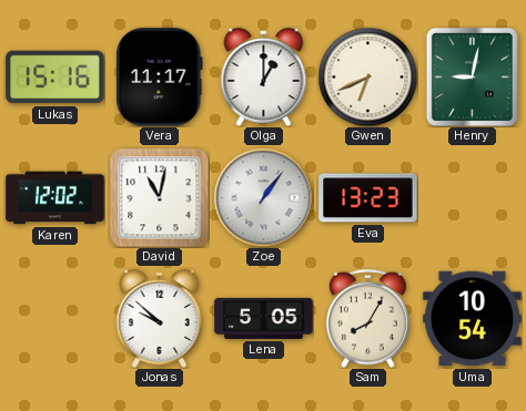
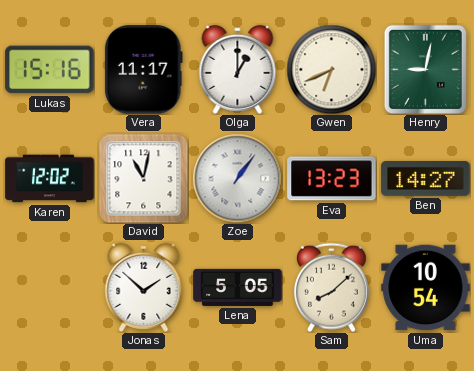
Ben: none -> 14:27
Jonas: 9:52 -> 1:52
Sam: 8:05 -> 8:08
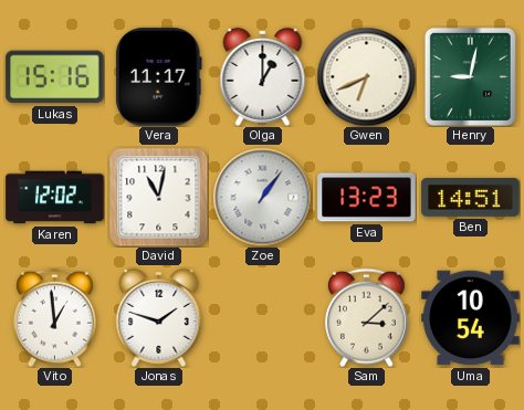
Ben: 14:27 -> 14:51
Vito: none -> 12:59
Jonas: 1:52 -> 1:48
Lena: 5:05 -> none
Sam: 8:08 -> 3:08
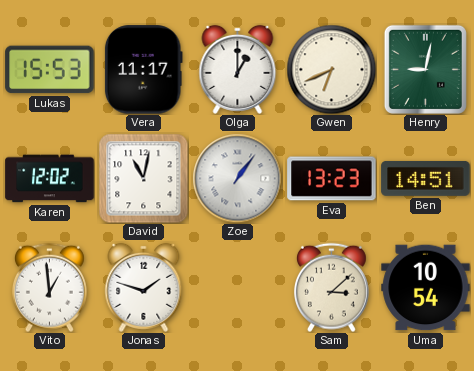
Lukas: 15:16 -> 15:53
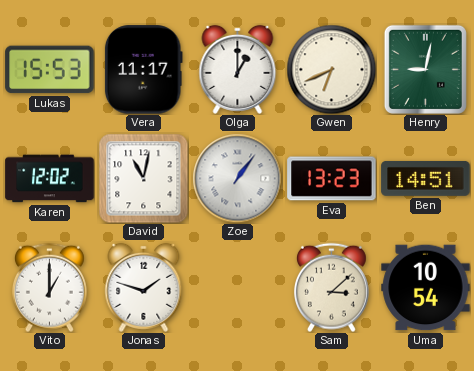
Vito: 12:59 -> 1:00
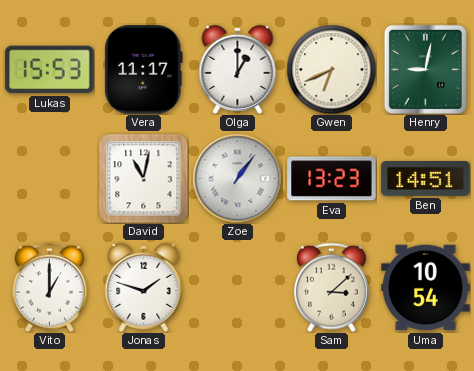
Karen: 12:02 -> none
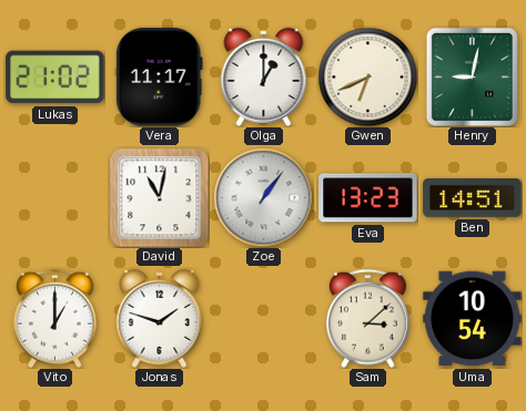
Lukas: 15:53 -> 21:02
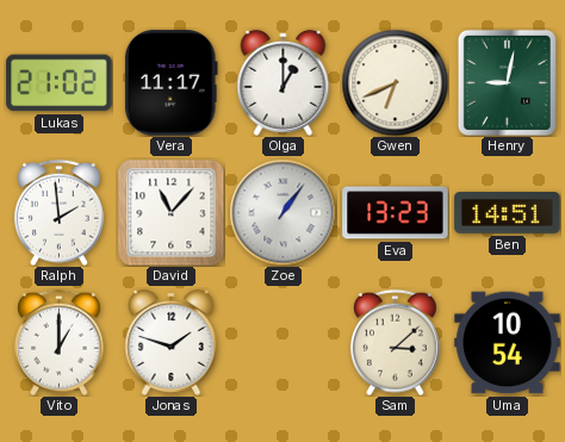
Ralph: none -> 1:59
David: 11:02 -> 11:07
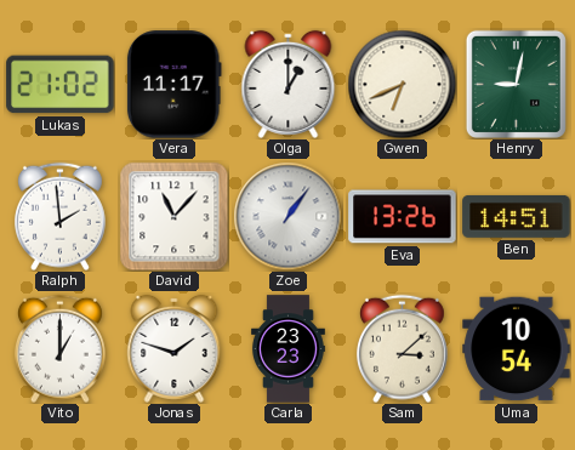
Eva: 13:23 -> 13:26
Carla: none -> 23:23
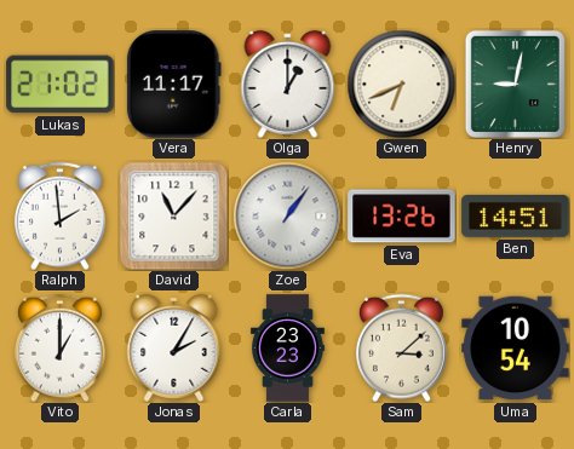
Jonas: 1:48 -> 2:05
